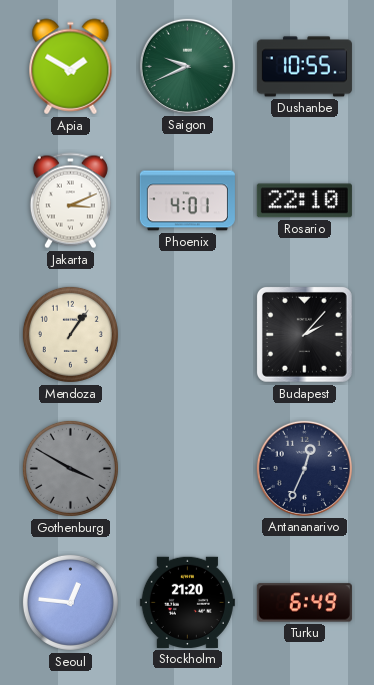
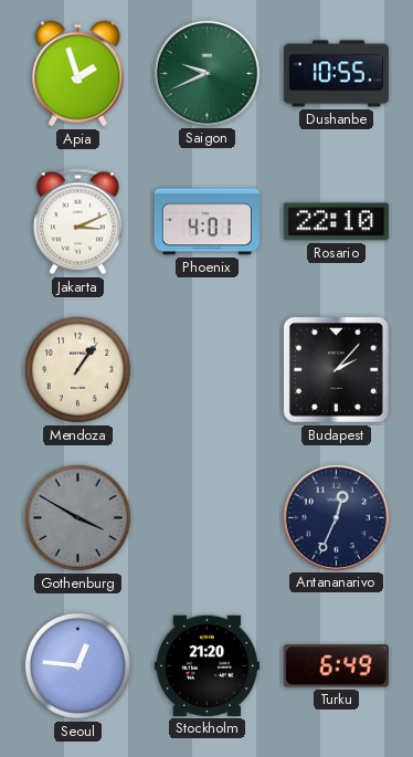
Apia: 1:50 -> 1:57
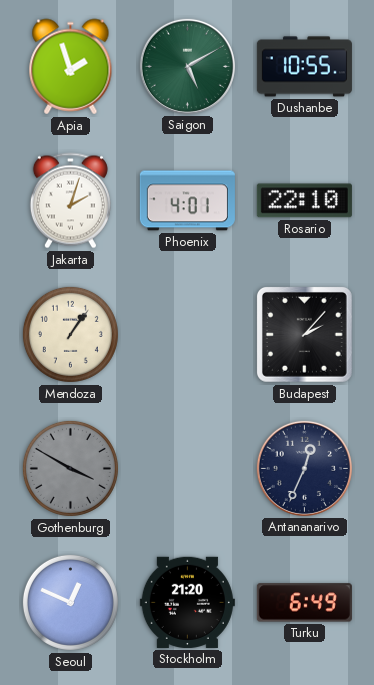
Saigon: 9:41 -> 5:10
Jakarta: 3:11 -> 2:03
Seoul: 12:46 -> 12:49
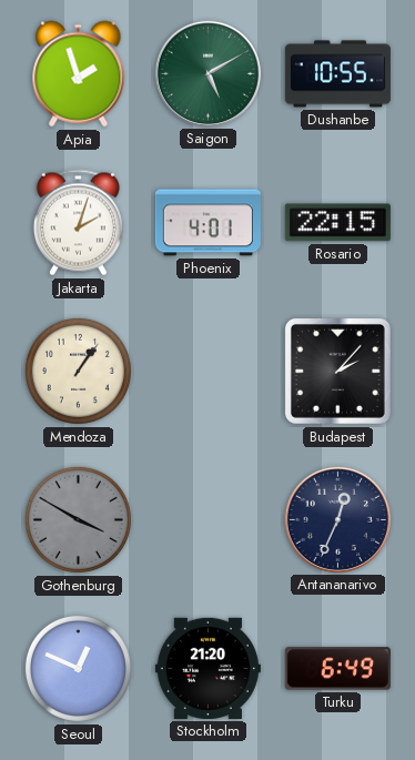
Rosario: 22:10 -> 22:15
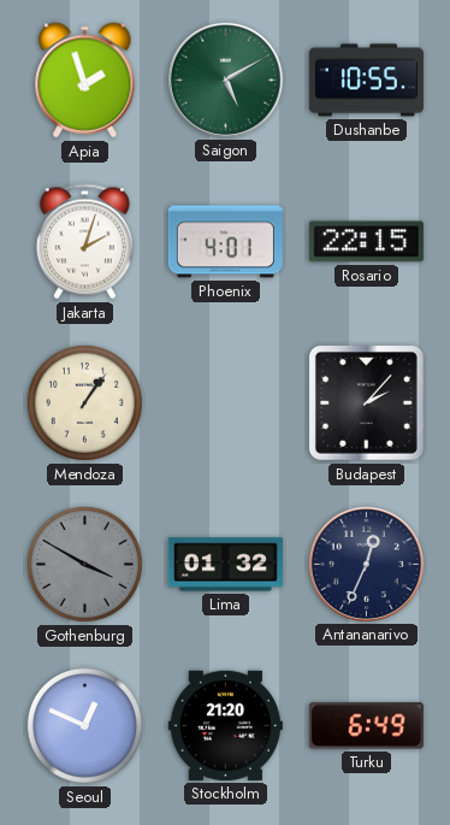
Lima: none -> 01:32
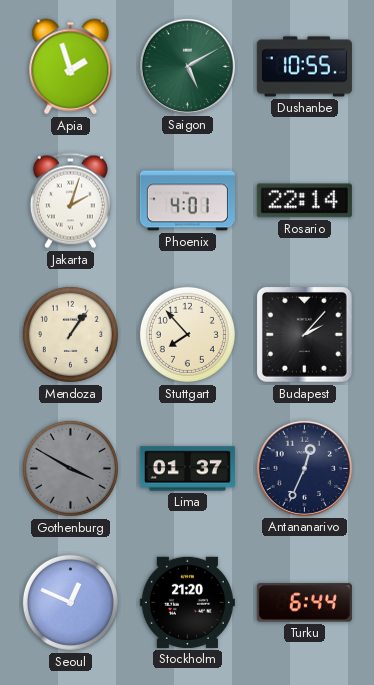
Rosario: 22:15 -> 22:14
Stuttgart: none -> 7:53
Lima: 01:32 -> 01:37
Turku: 6:49 -> 6:44
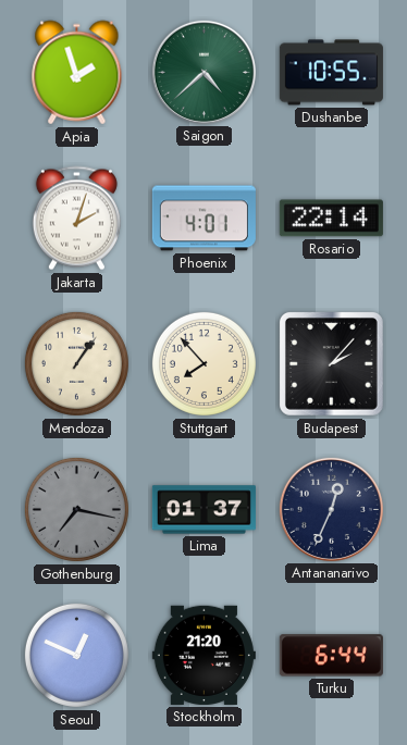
Saigon: 5:10 -> 4:38
Gothenburg: 3:50 -> 7:17
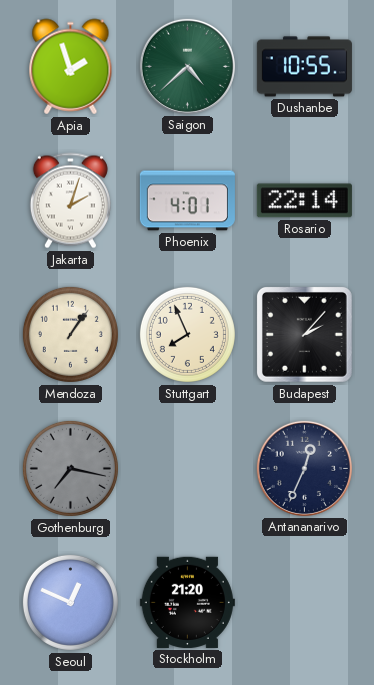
Stuttgart: 7:53 -> 7:56
Lima: 01:37 -> none
Turku: 6:44 -> none
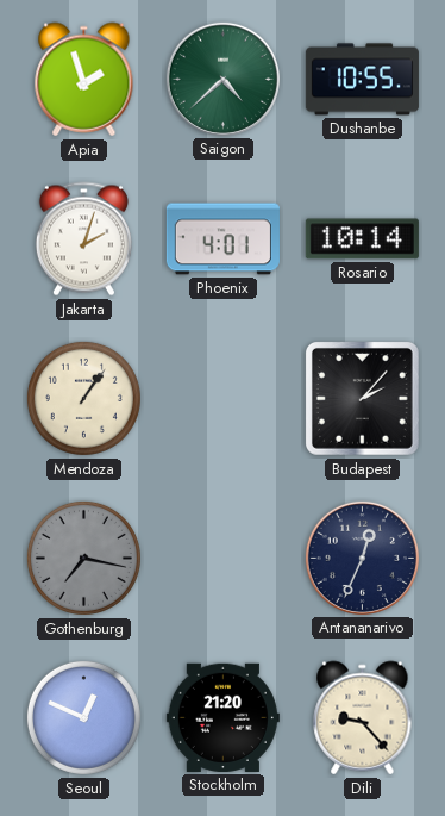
Rosario: 22:14 -> 10:14
Stuttgart: 7:56 -> none
Dili: none -> 9:23
